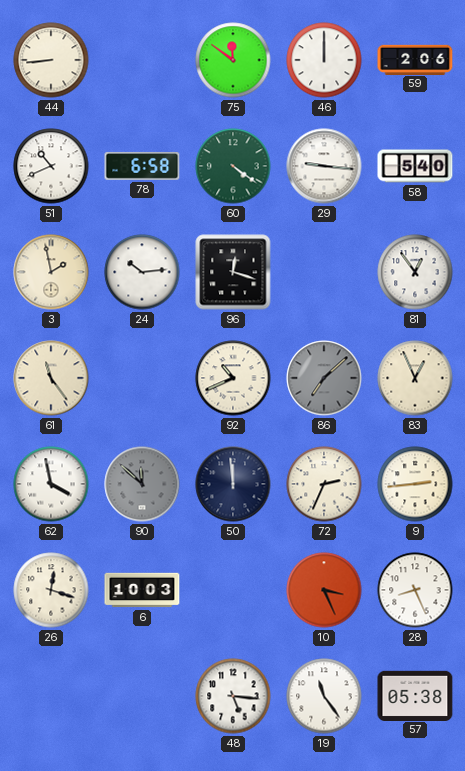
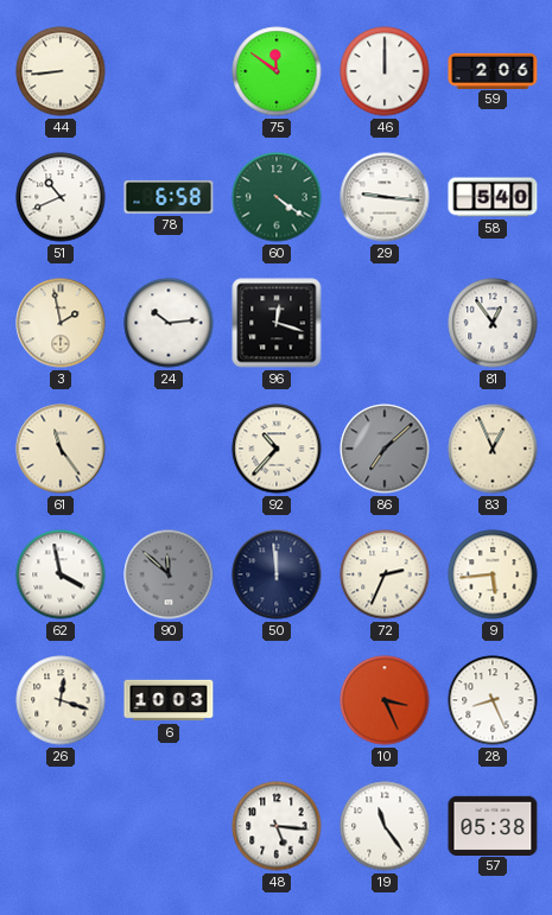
92: 10:41 -> 10:37
9: 2:44 -> 5:44
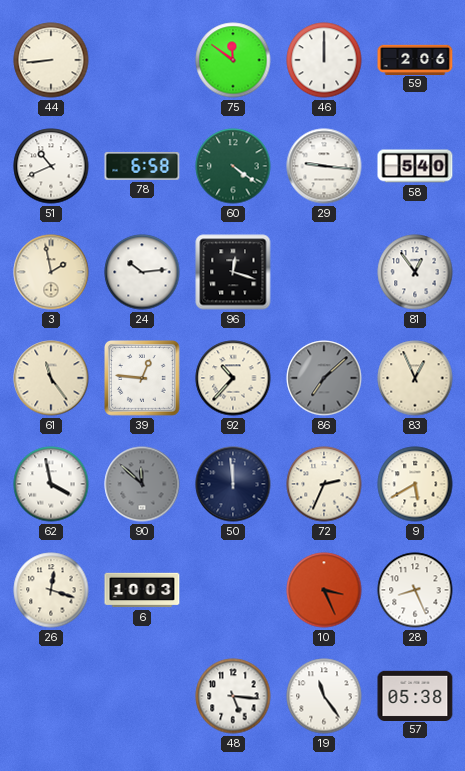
39: none -> 12:46
9: 5:44 -> 5:40
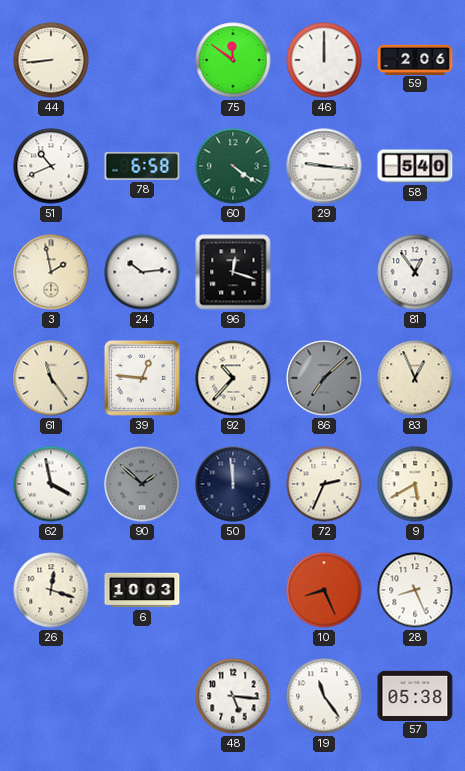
90: 11:52 -> 1:52
10: 3:26 -> 8:26
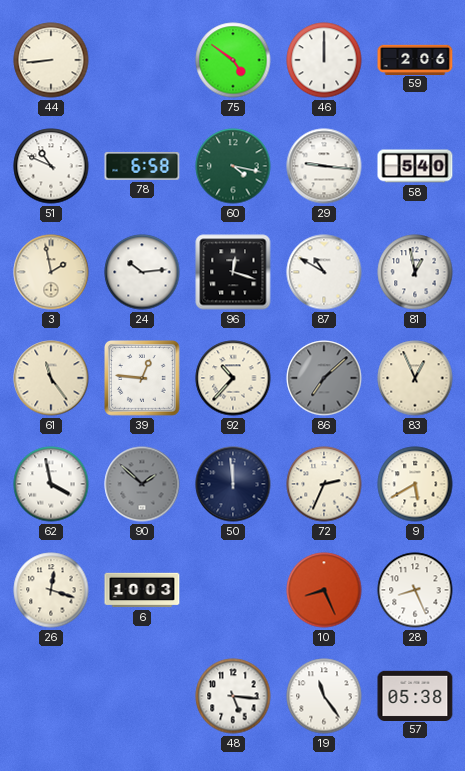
75: 11:51 -> 4:51
51: 10:41 -> 10:49
60: 4:21 -> 4:17
87: none -> 10:50
81: 12:54 -> 12:58
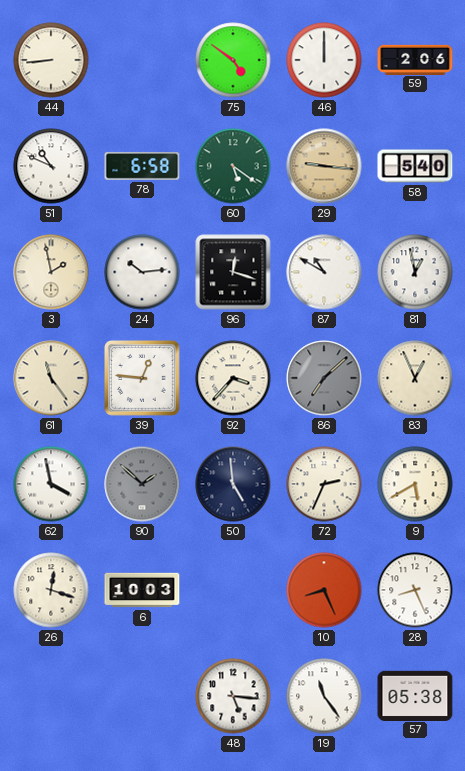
60: 4:17 -> 5:21
29 dial: white -> champagne
92: 10:37 -> 3:37
50: 11:59 -> 4:59
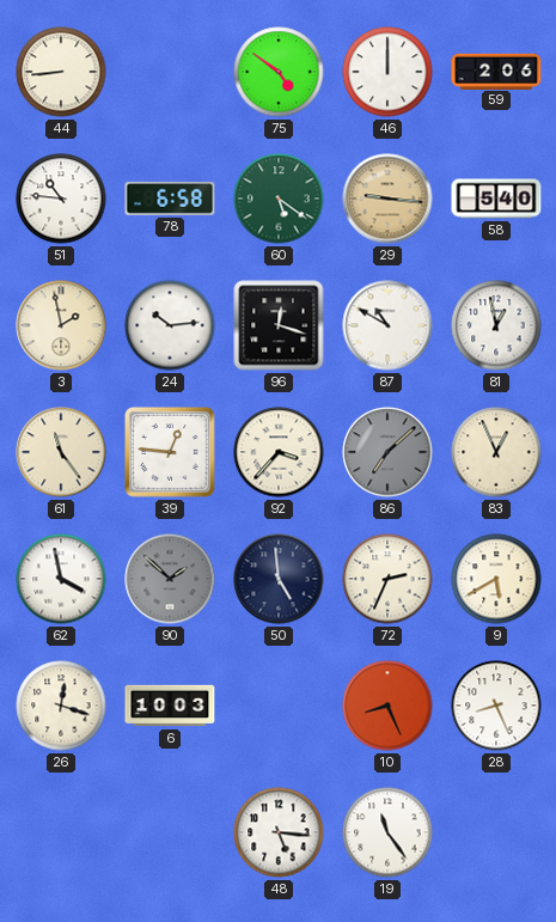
51: 10:49 -> 10:46
57: 05:38 -> none
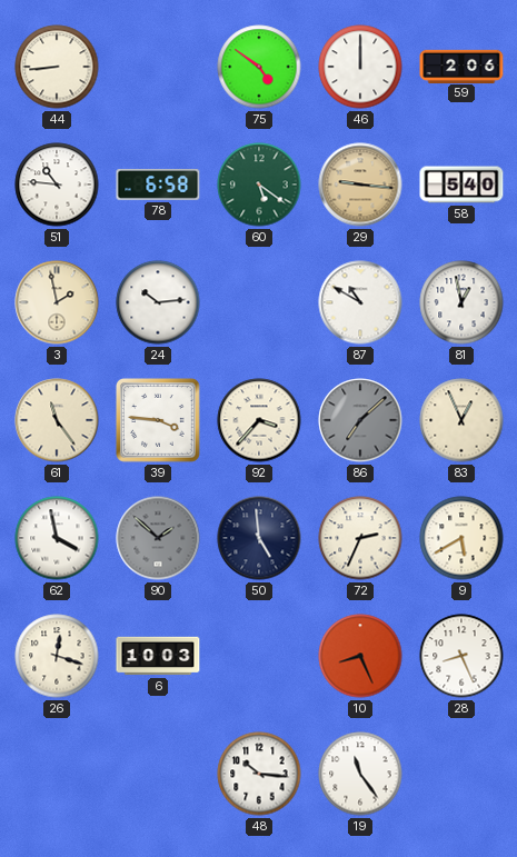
96: 12:18 -> none
39: 12:46 -> 3:46
48: 5:16 -> 10:16
